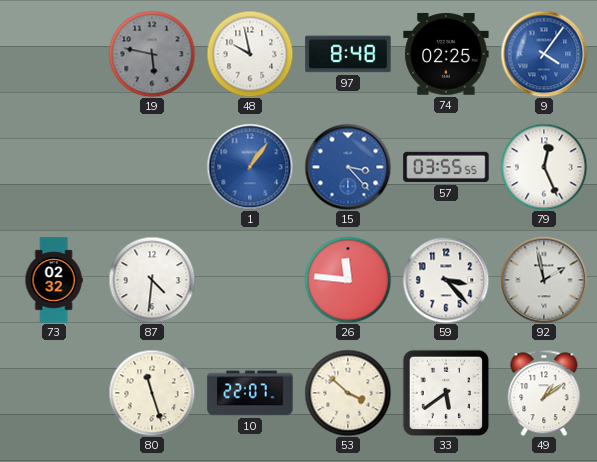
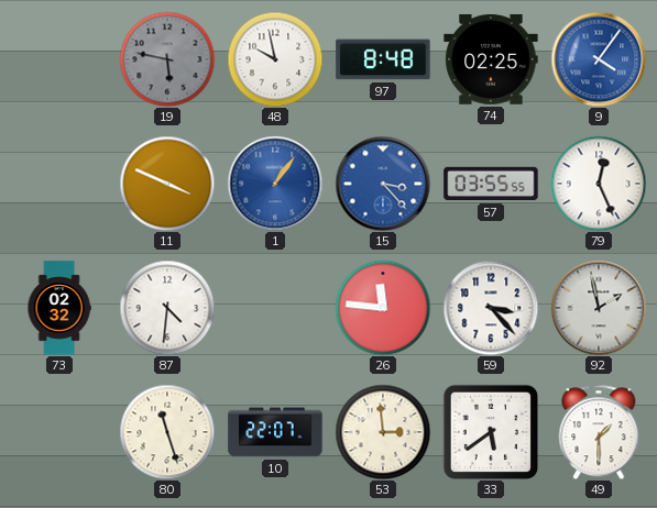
11: none -> 3:49
53: 3:52 -> 2:59
49: 1:09 -> 1:30
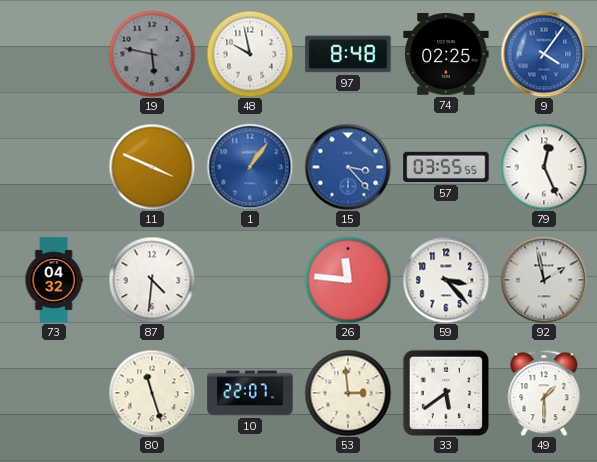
73: 02:32 -> 04:32
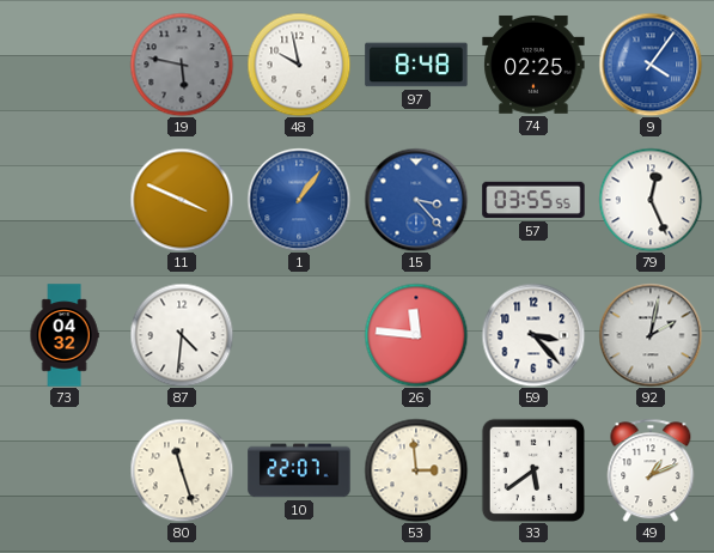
92: 1:58 -> 2:02
49: 1:30 -> 1:11
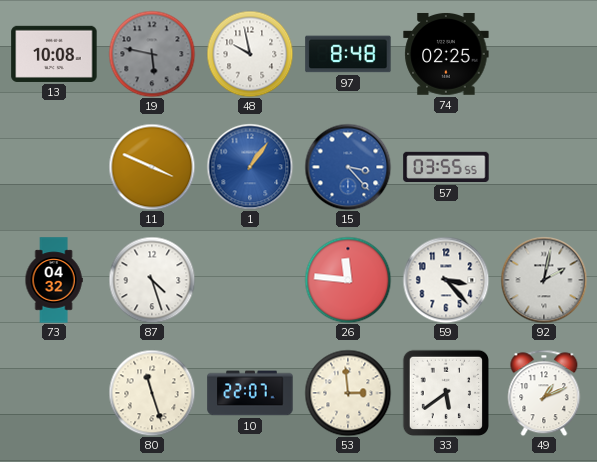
13: none -> 10:08
9: 4:06 -> none
79: 12:26 -> none
87: 4:31 -> 4:27
